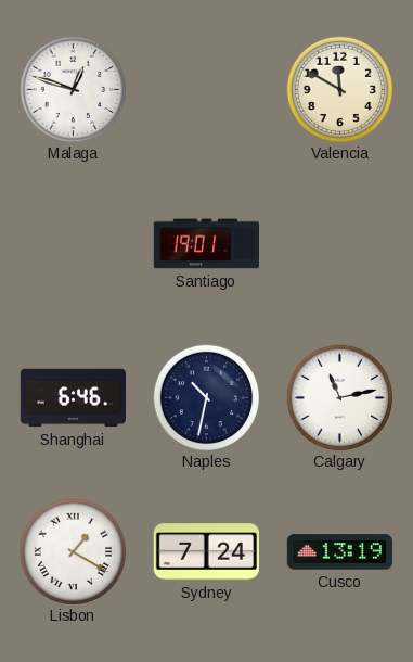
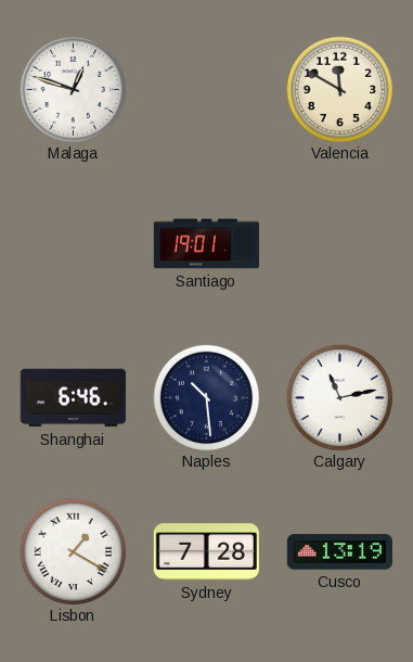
Naples: 10:32 -> 10:29
Sydney: 7:24 -> 7:28
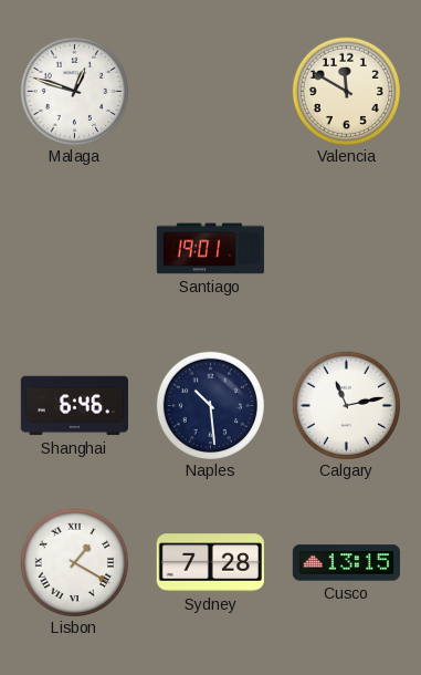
Cusco: 13:19 -> 13:15
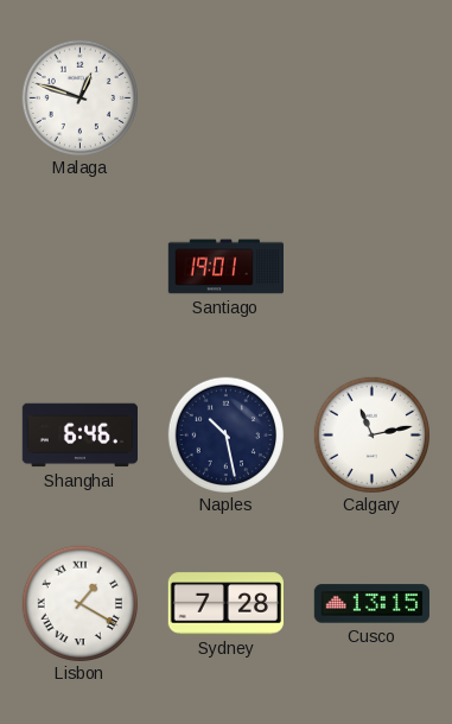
Valencia: 11:50 -> none
Naples: 10:29 -> 10:28
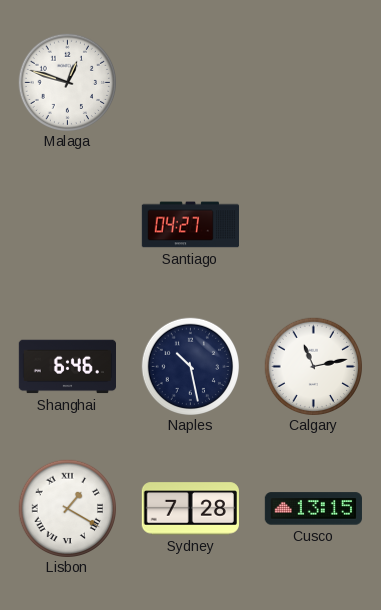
Santiago: 19:01 -> 04:27
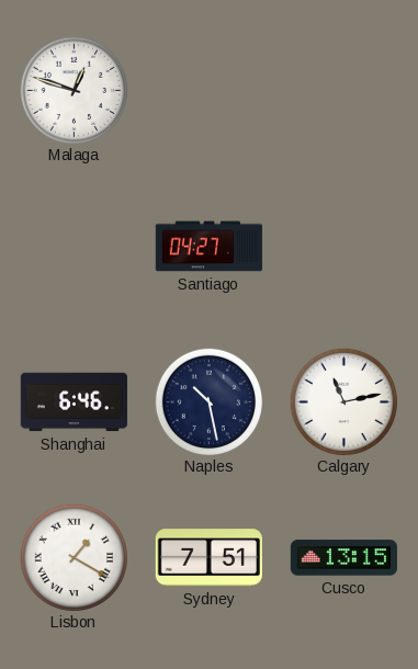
Sydney: 7:28 -> 7:51
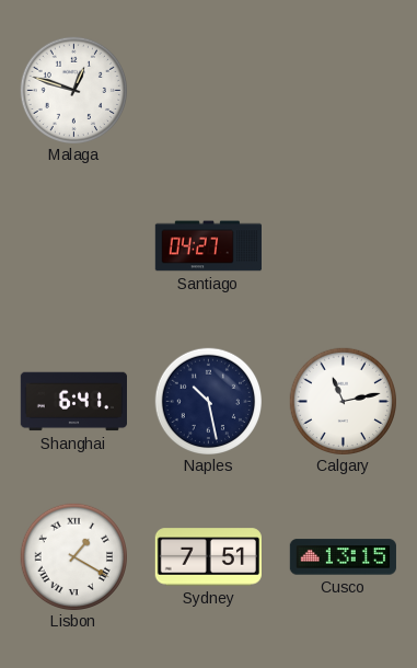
Shanghai: 6:46 -> 6:41
